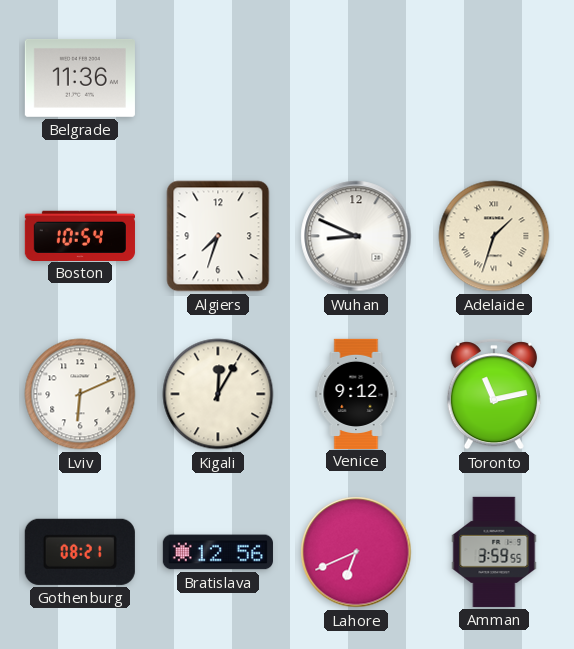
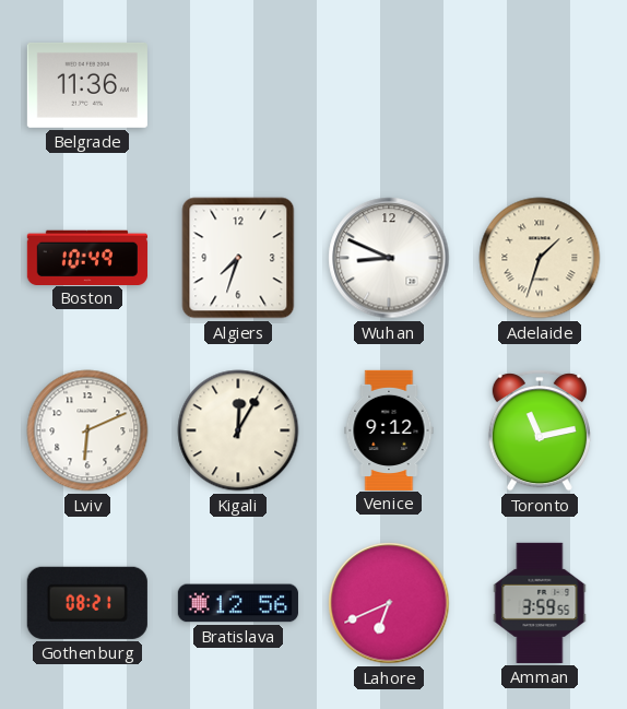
Boston: 10:54 -> 10:49
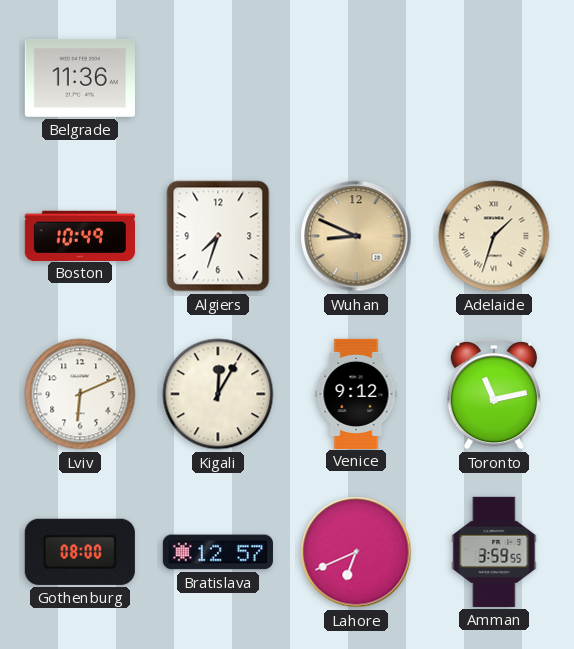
Wuhan dial: white -> champagne
Gothenburg: 08:21 -> 08:00
Bratislava: 12:56 -> 12:57
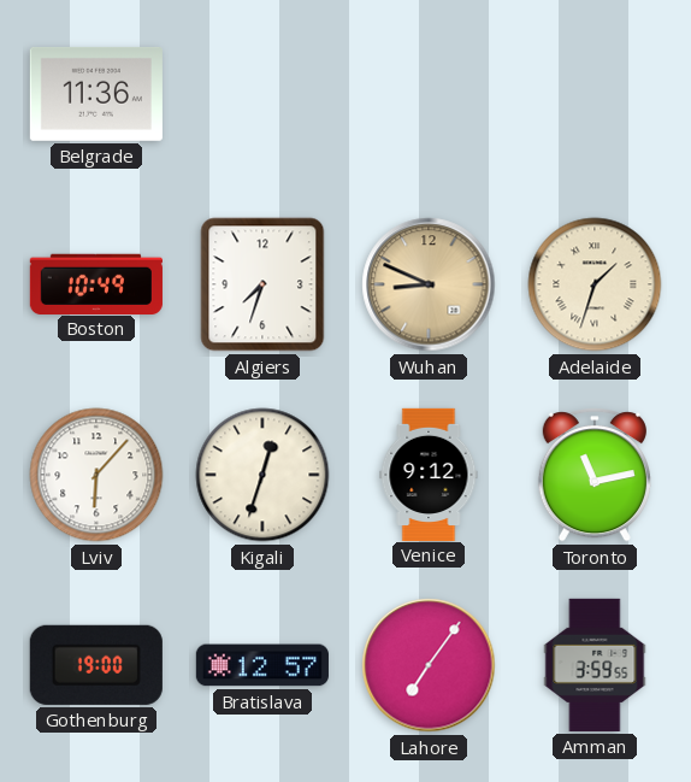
Lviv: 6:11 -> 6:07
Kigali: 12:05 -> 12:33
Gothenburg: 08:00 -> 19:00
Lahore: 6:41 -> 7:06
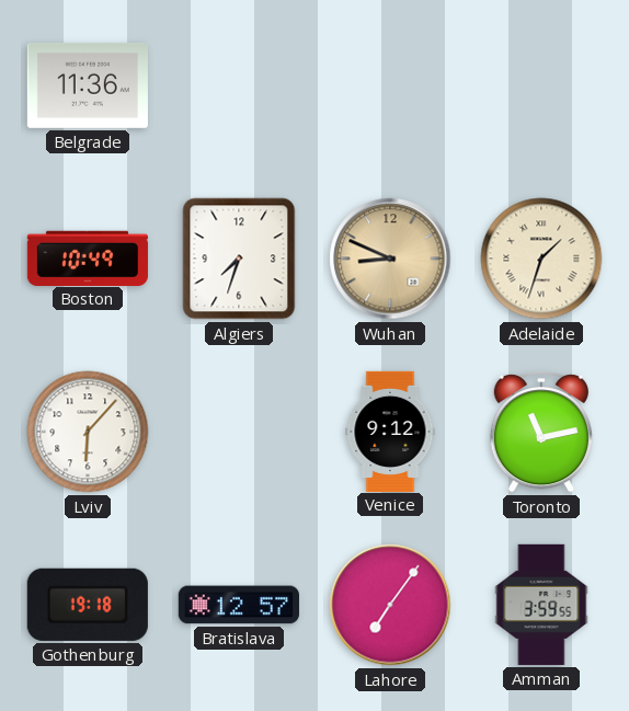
Kigali: 12:33 -> none
Gothenburg: 19:00 -> 19:18
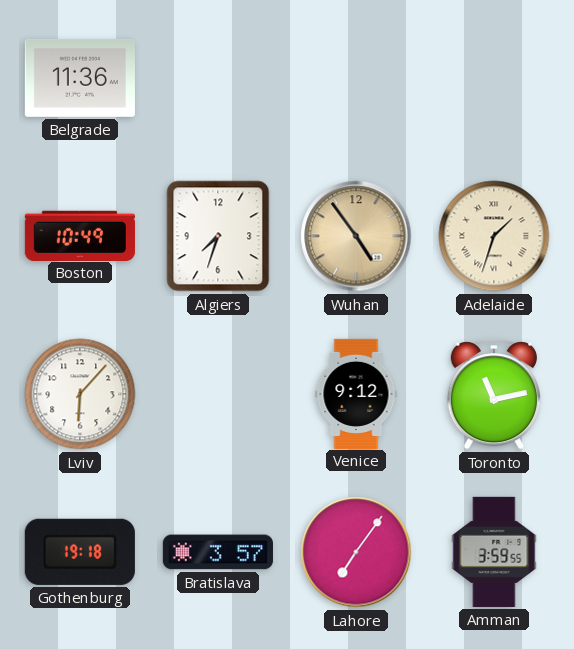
Wuhan: 8:49 -> 4:54
Bratislava: 12:57 -> 3:57
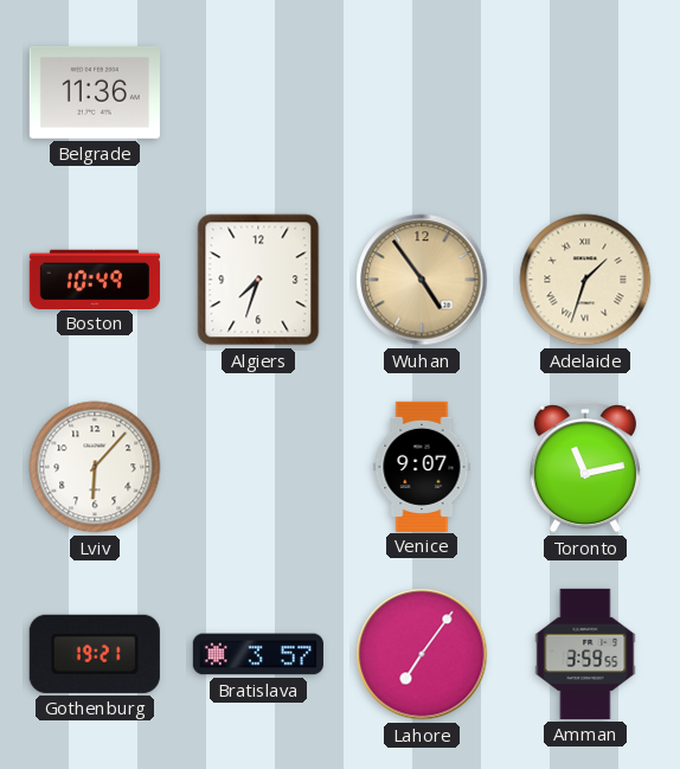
Venice: 9:12 -> 9:07
Gothenburg: 19:18 -> 19:21
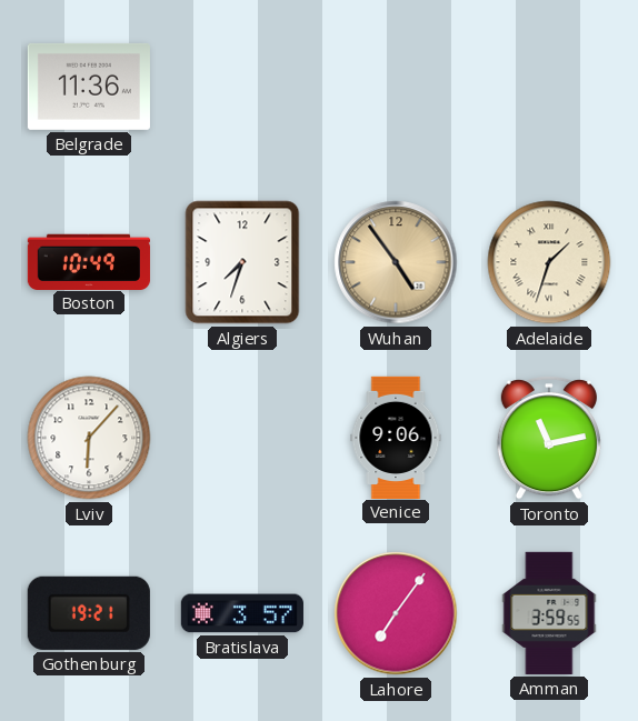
Venice: 9:07 -> 9:06
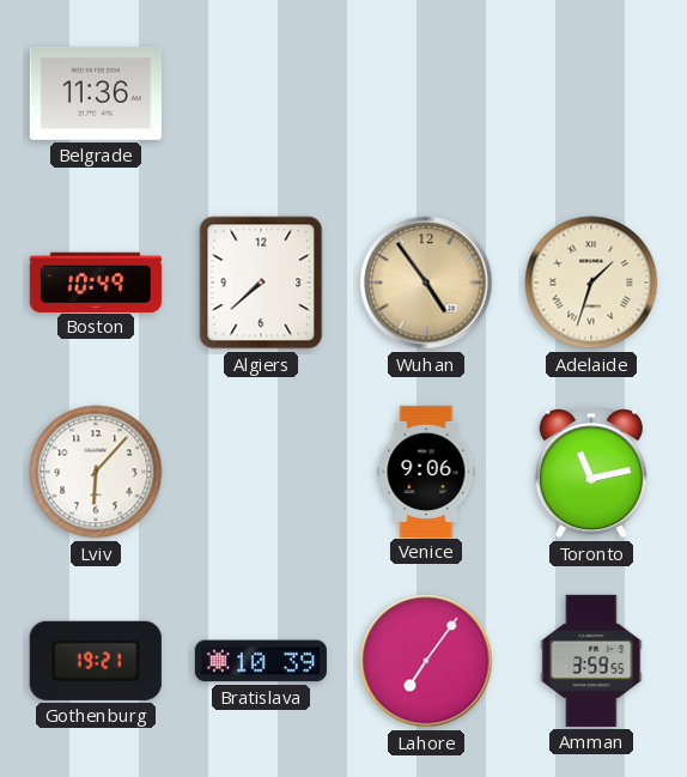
Algiers: 7:33 -> 7:38
Bratislava: 3:57 -> 10:39
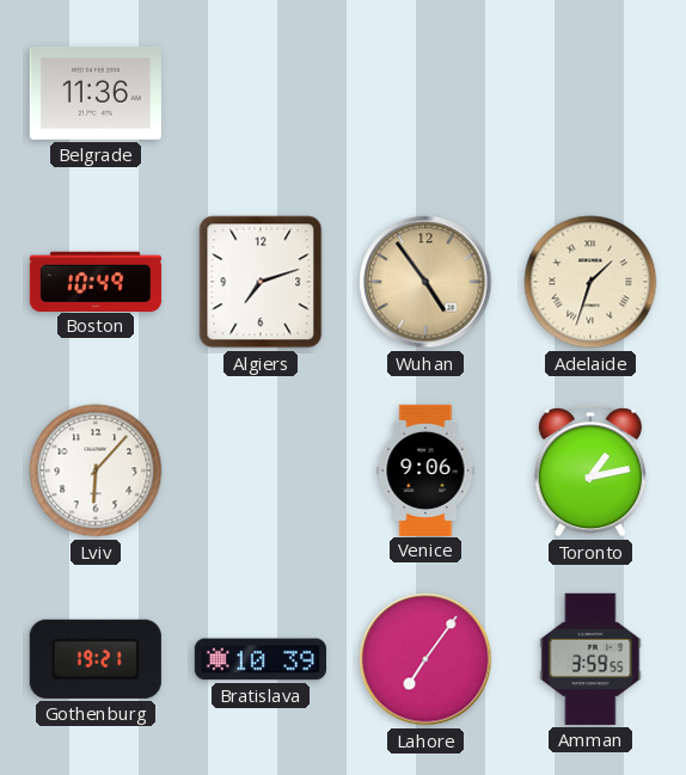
Algiers: 7:38 -> 7:12
Toronto: 11:13 -> 1:13
